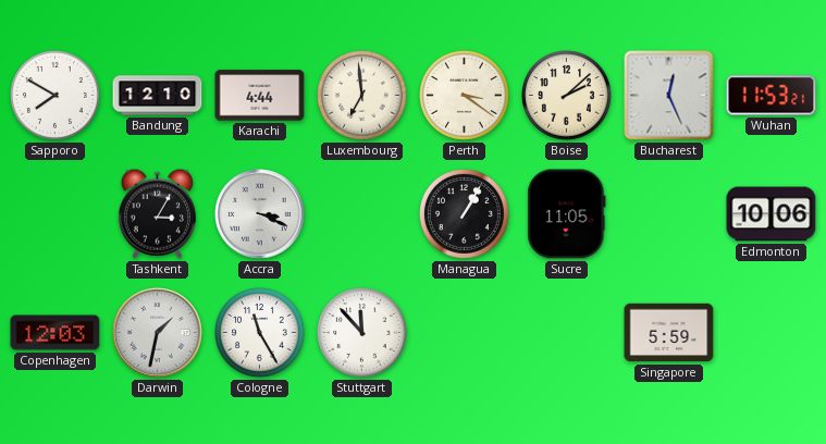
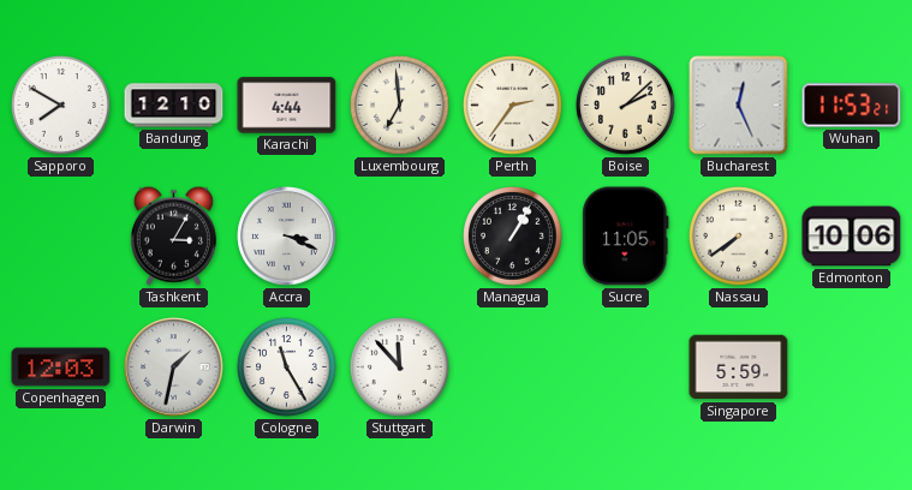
Perth: 3:21 -> 2:36
Nassau: none -> 7:39
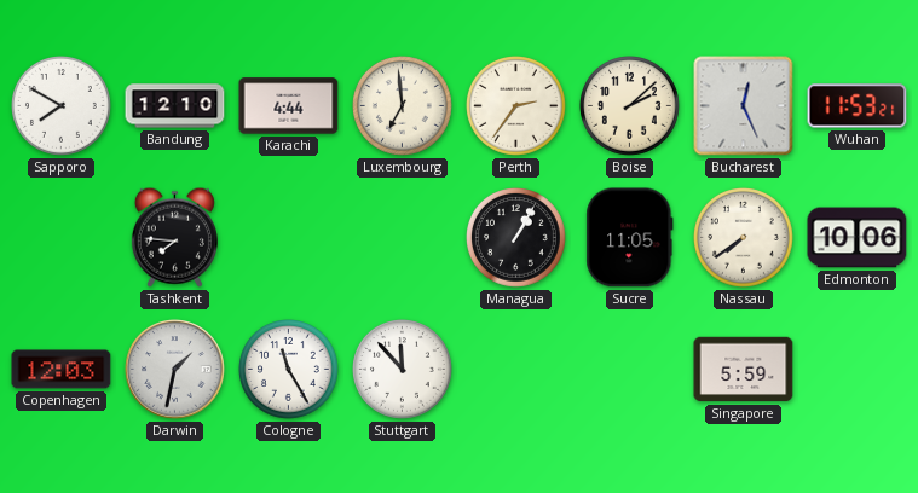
Tashkent: 3:05 -> 7:46
Accra: 3:19 -> none
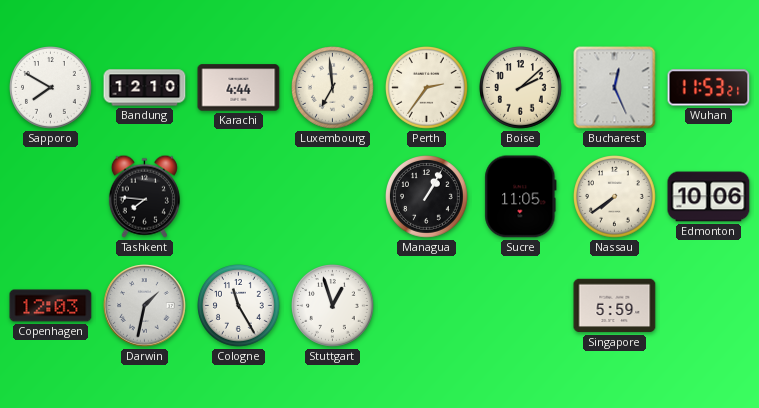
Stuttgart: 11:53 -> 12:57
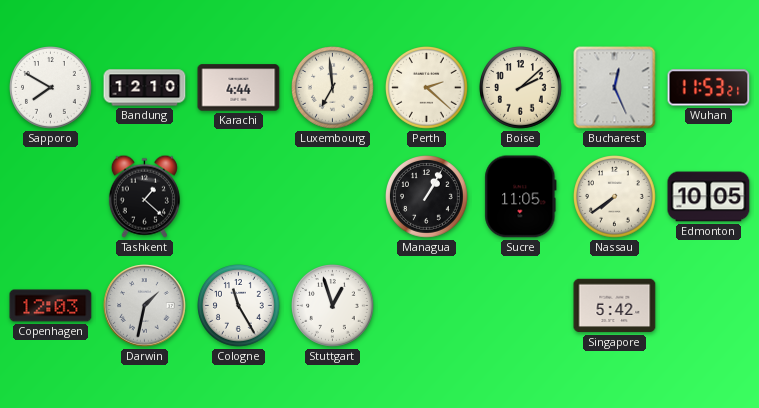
Perth: 2:36 -> 2:22
Tashkent: 7:46 -> 1:22
Edmonton: 10:06 -> 10:05
Singapore: 5:59 -> 5:42
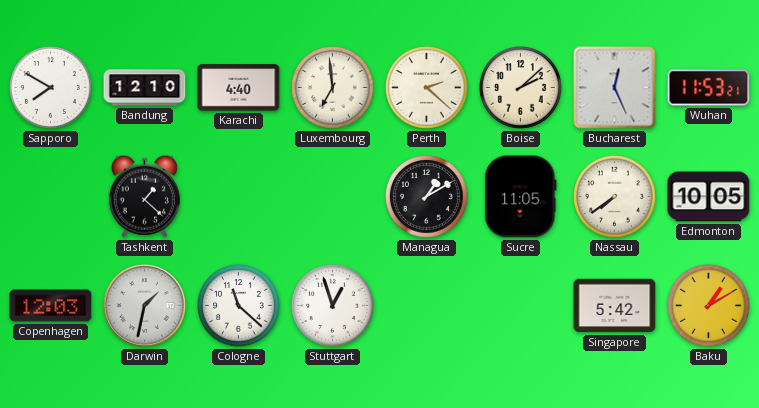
Karachi: 4:44 -> 4:40
Managua: 1:05 -> 1:10
Cologne: 11:25 -> 11:22
Baku: none -> 1:10
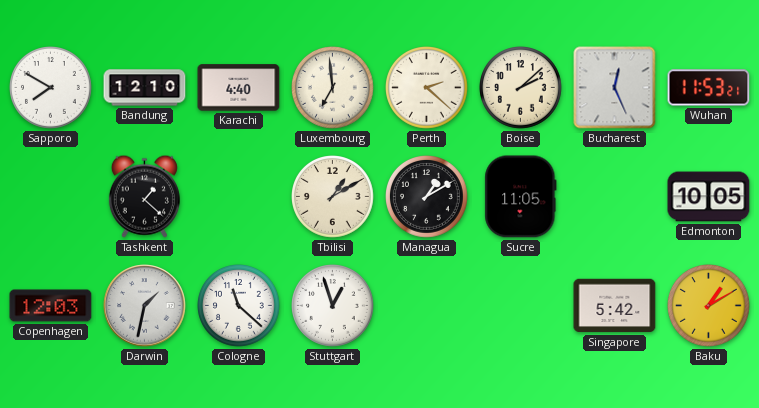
Tbilisi: none -> 1:10
Nassau: 7:39 -> none
